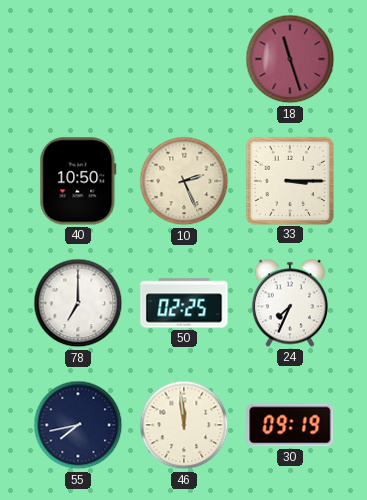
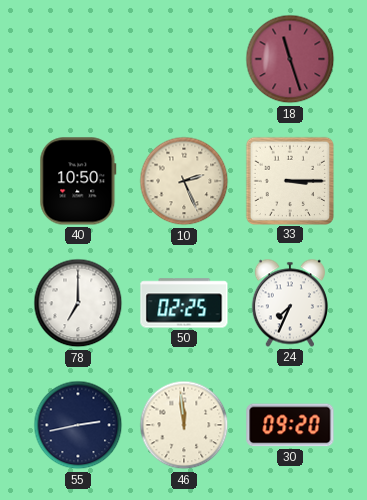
55: 7:43 -> 2:43
30: 09:19 -> 09:20
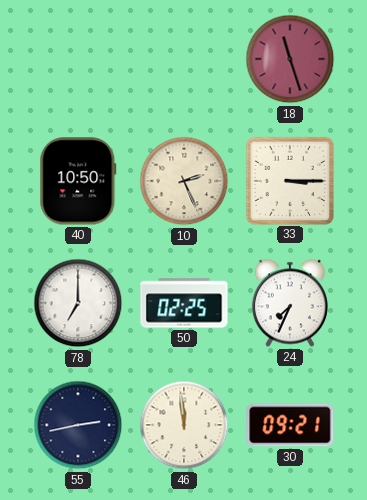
30: 09:20 -> 09:21
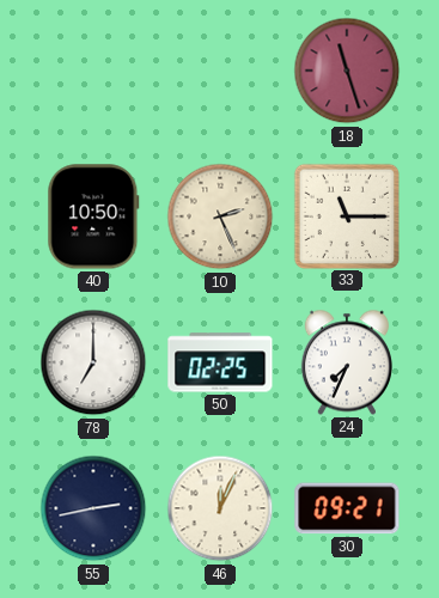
33: 3:15 -> 11:15
46: 11:59 -> 12:04
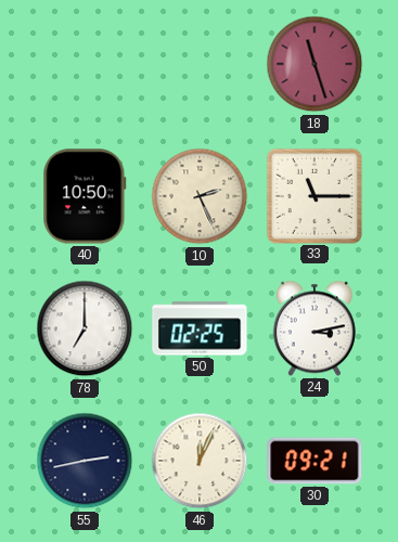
24: 7:34 -> 3:13
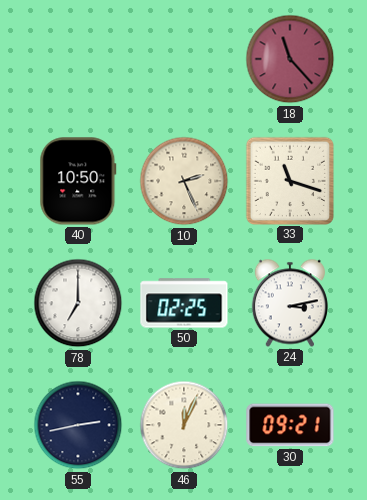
18: 11:27 -> 11:23
33: 11:15 -> 11:18
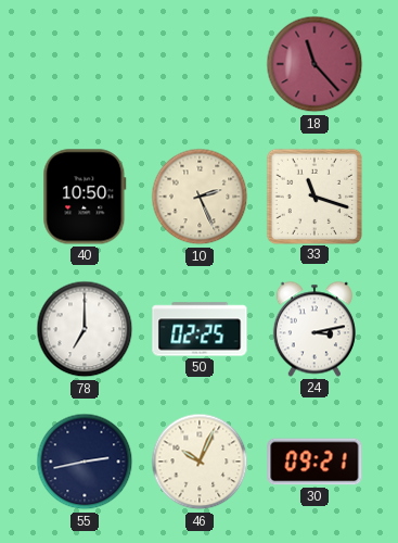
46: 12:04 -> 10:04
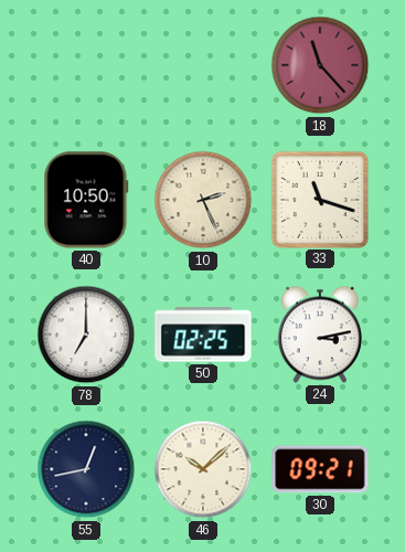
55: 2:43 -> 12:43
46: 10:04 -> 10:08
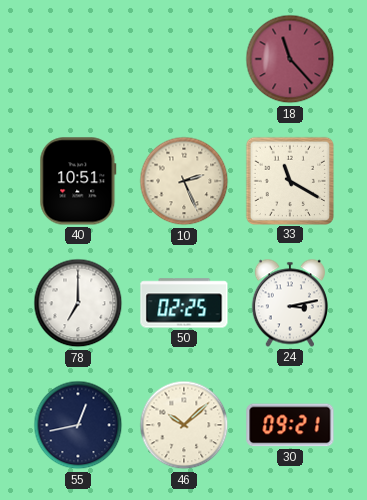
40: 10:50 -> 10:51
33: 11:18 -> 11:20
